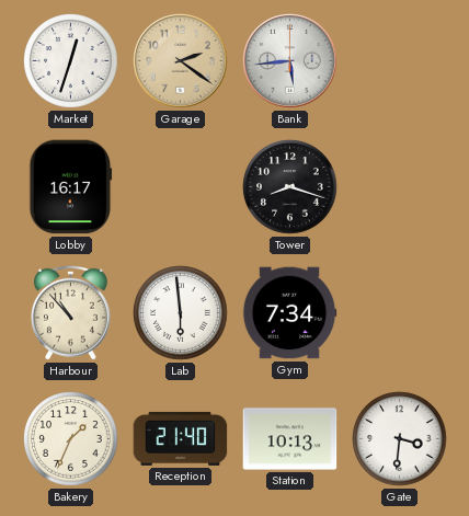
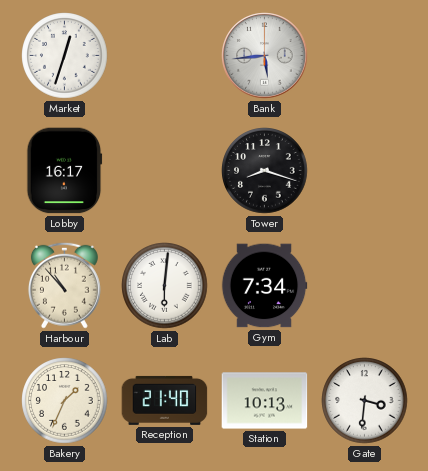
Garage: 2:21 -> none
Lab: 5:59 -> 6:01
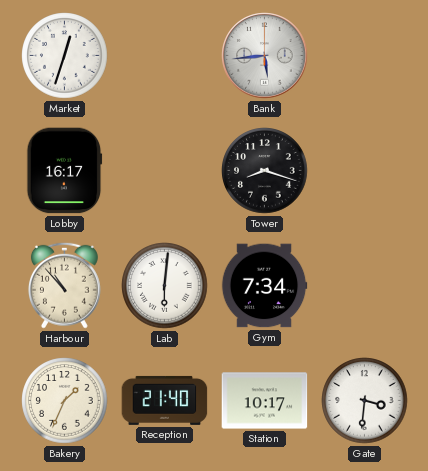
Station: 10:13 -> 10:17
